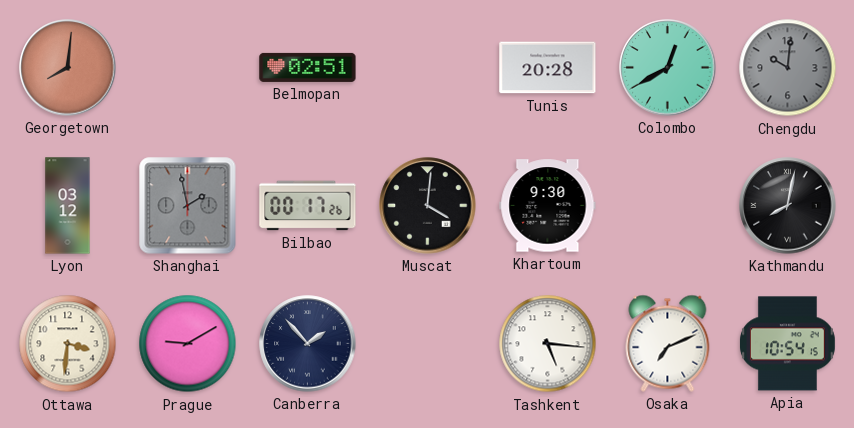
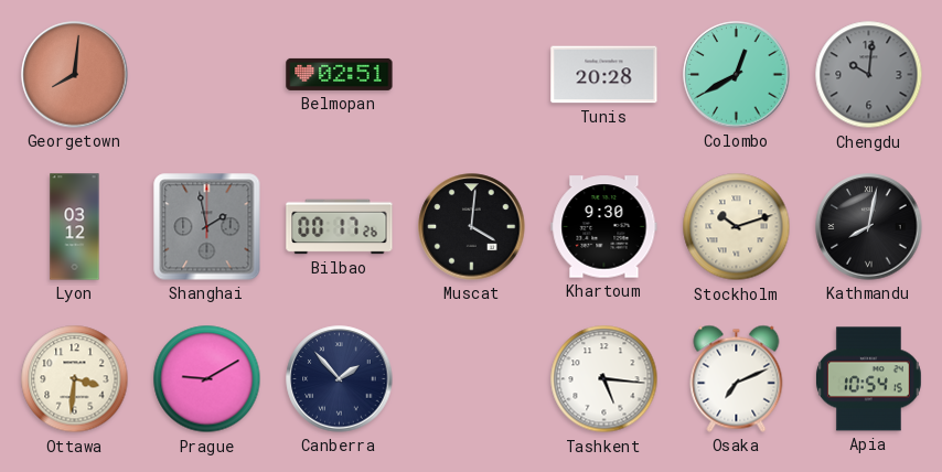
Stockholm: none -> 10:12
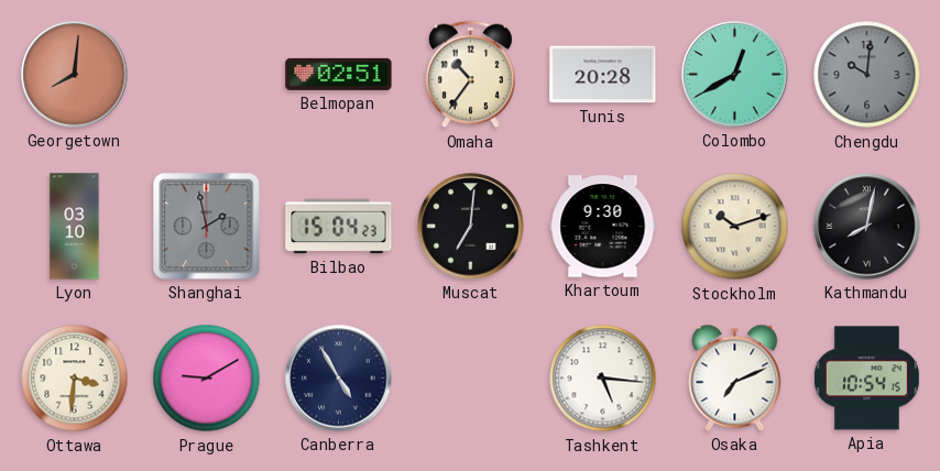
Omaha: none -> 10:36
Lyon: 03:12 -> 03:10
Bilbao: 00:17 -> 15:04
Muscat: 4:01 -> 7:01
Canberra: 1:53 -> 4:55
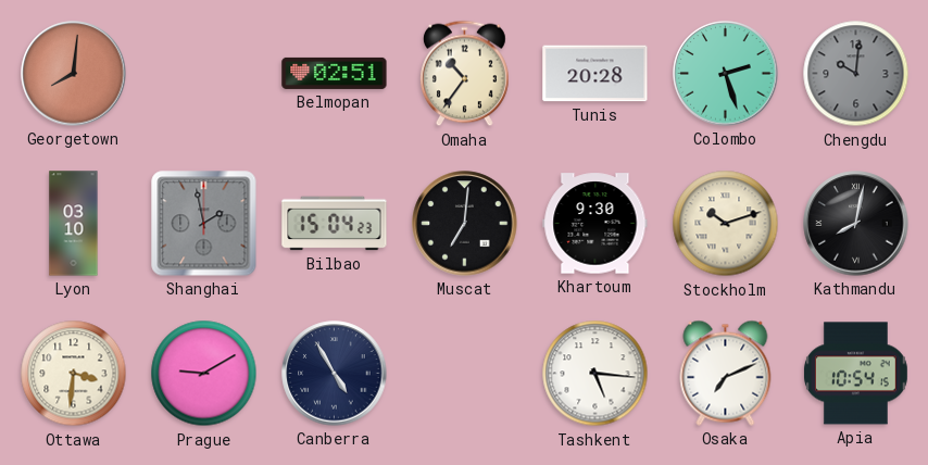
Colombo: 12:40 -> 2:27
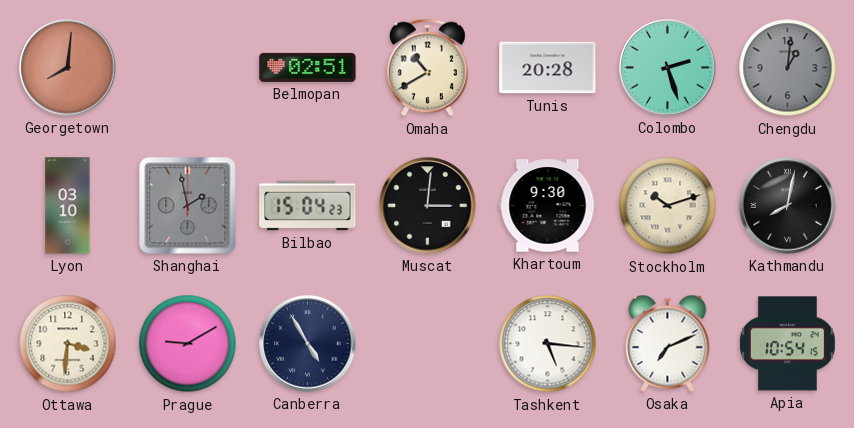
Omaha: 10:36 -> 10:40
Chengdu: 10:01 -> 1:01
Muscat: 7:01 -> 3:01
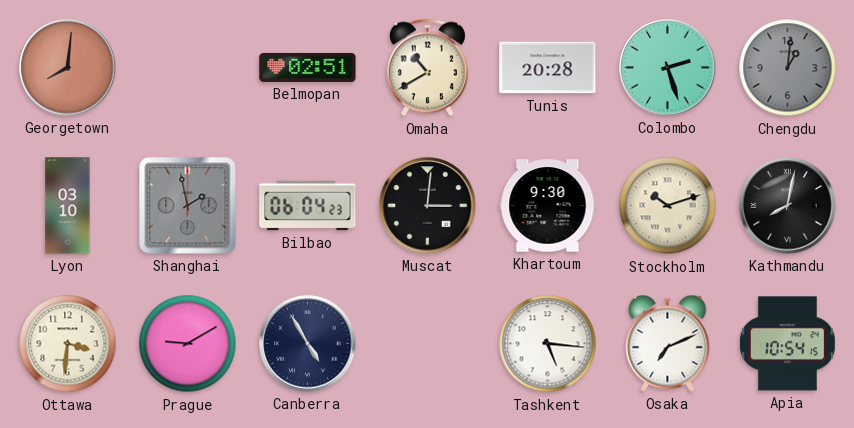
Bilbao: 15:04 -> 06:04
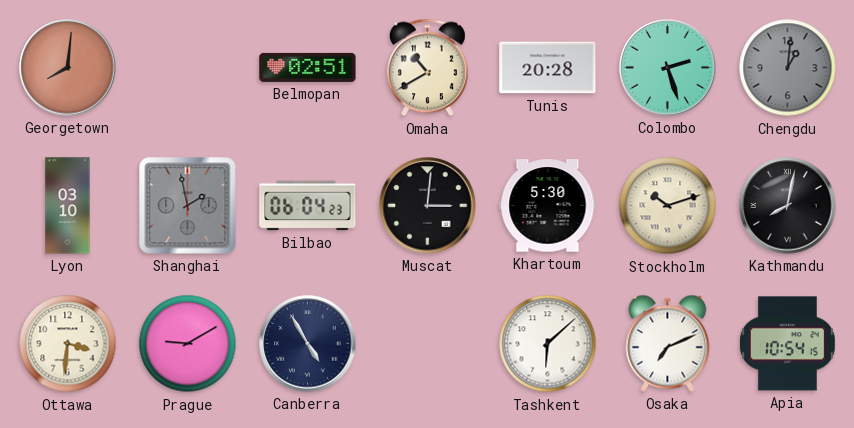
Khartoum: 9:30 -> 5:30
Tashkent: 5:16 -> 6:08
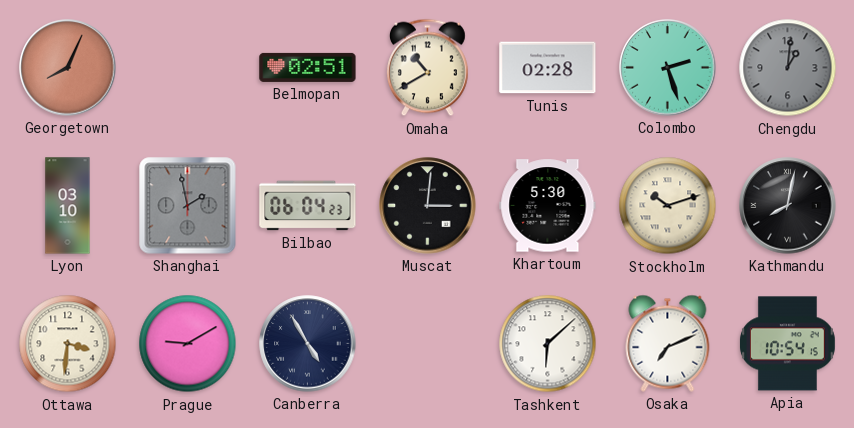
Georgetown: 8:01 -> 8:04
Tunis: 20:28 -> 02:28
